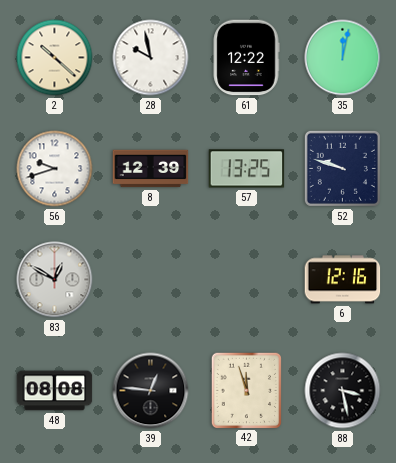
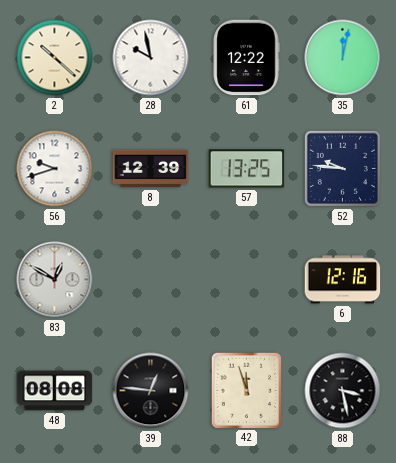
52: 9:48 -> 9:46
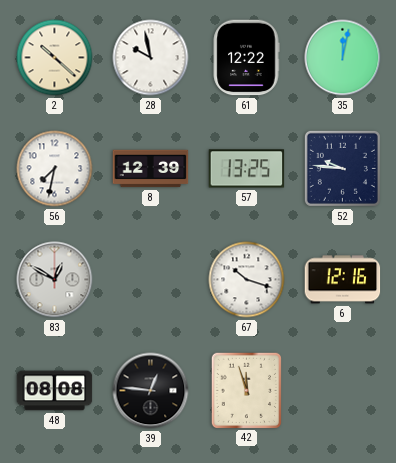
56: 9:42 -> 7:32
67: none -> 10:18
88: 3:28 -> none
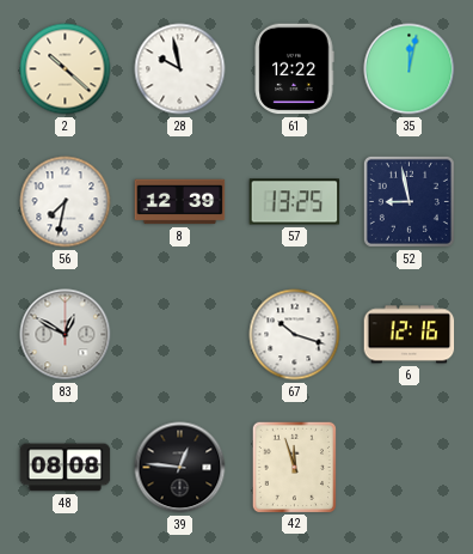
52: 9:46 -> 8:58
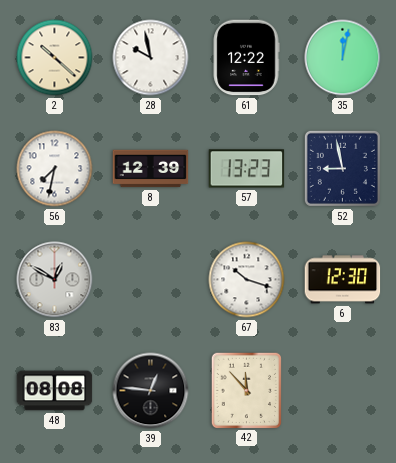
57: 13:25 -> 13:23
6: 12:16 -> 12:30
42: 11:57 -> 11:53
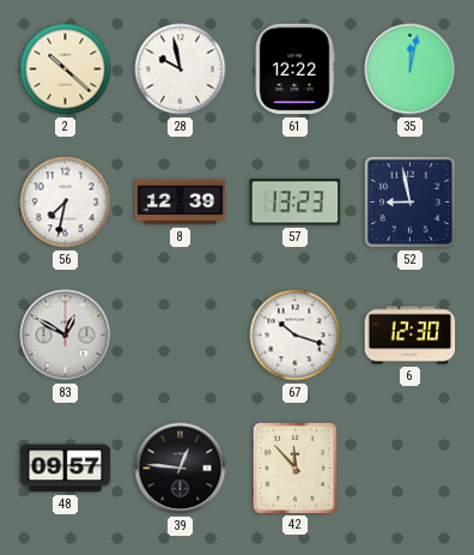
48: 08:08 -> 09:57
